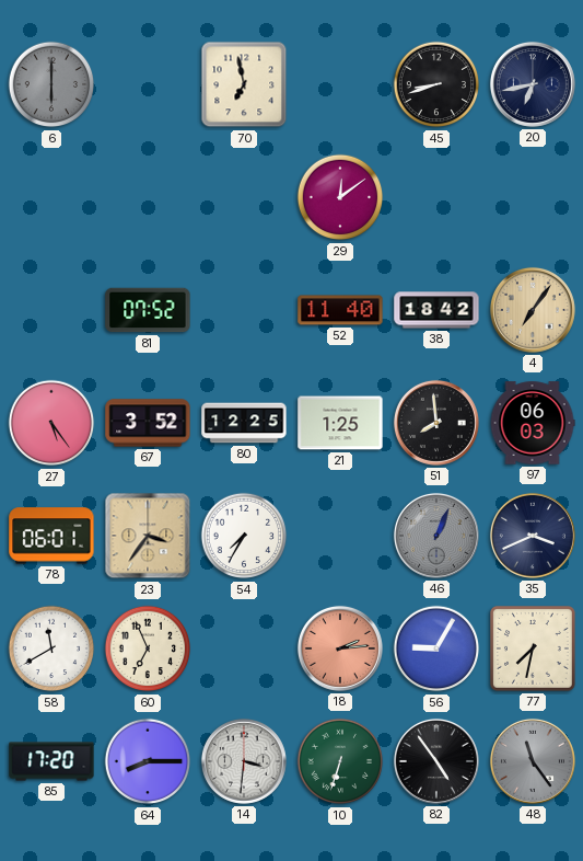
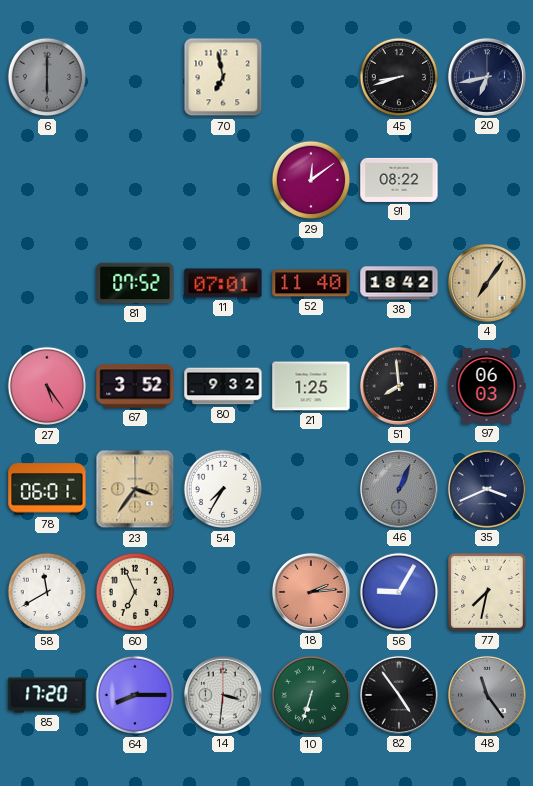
91: none -> 08:22
11: none -> 07:01
80: 12:25 -> 9:32
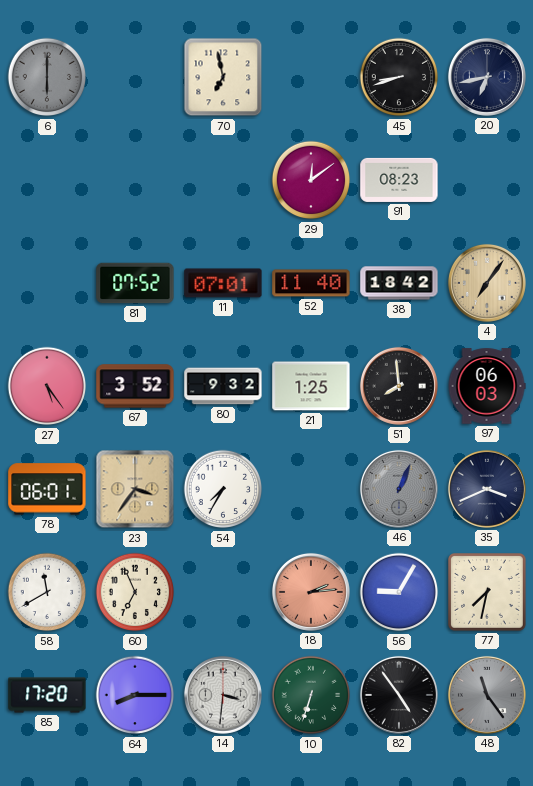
91: 08:22 -> 08:23
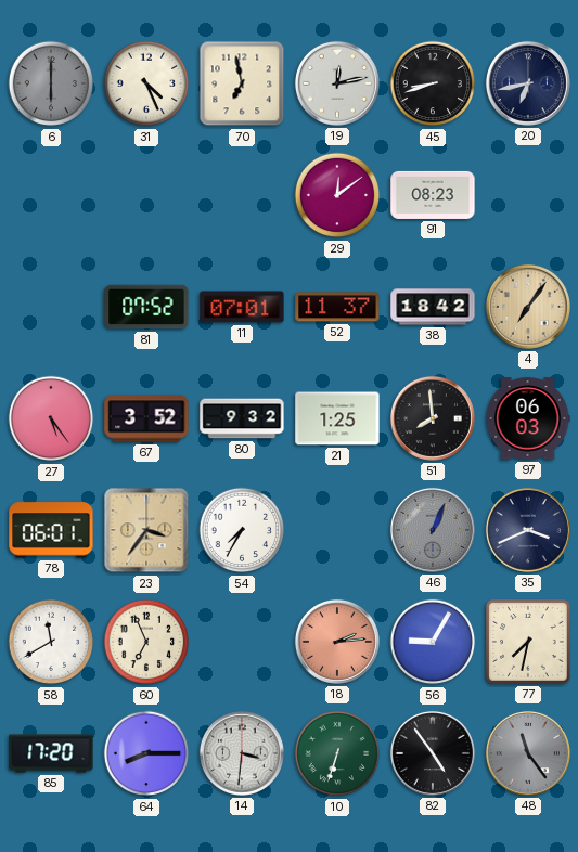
31: none -> 4:26
19: none -> 12:13
52: 11:40 -> 11:37
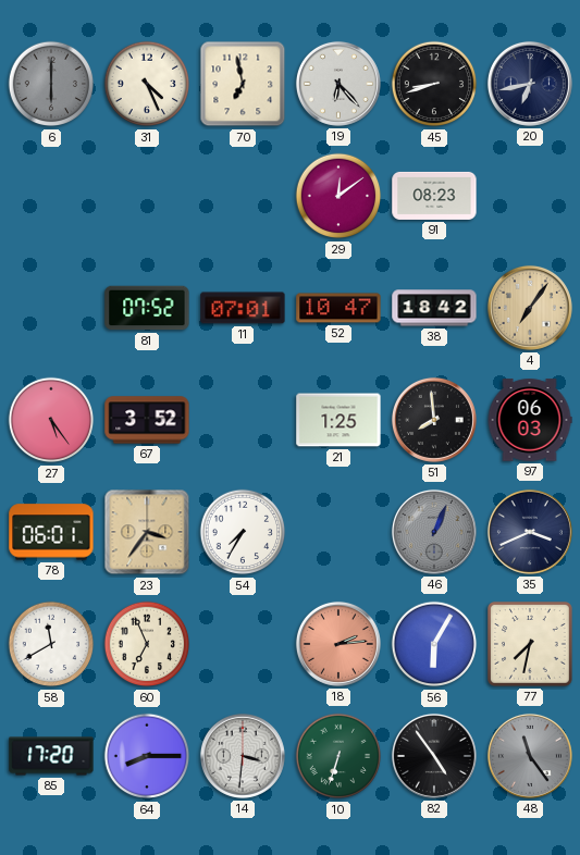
19: 12:13 -> 6:23
52: 11:37 -> 10:47
80: 9:32 -> none
56: 9:05 -> 6:05
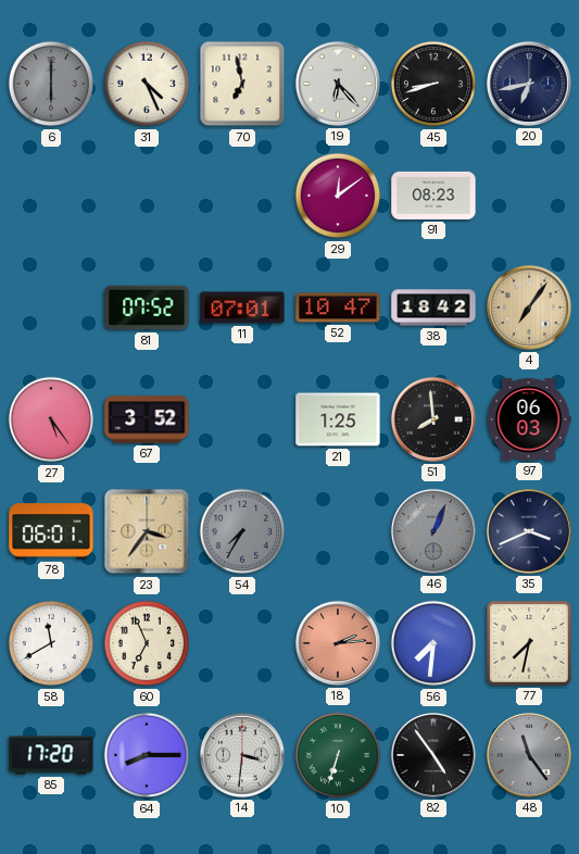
54 dial: white -> grey
56: 6:05 -> 7:31
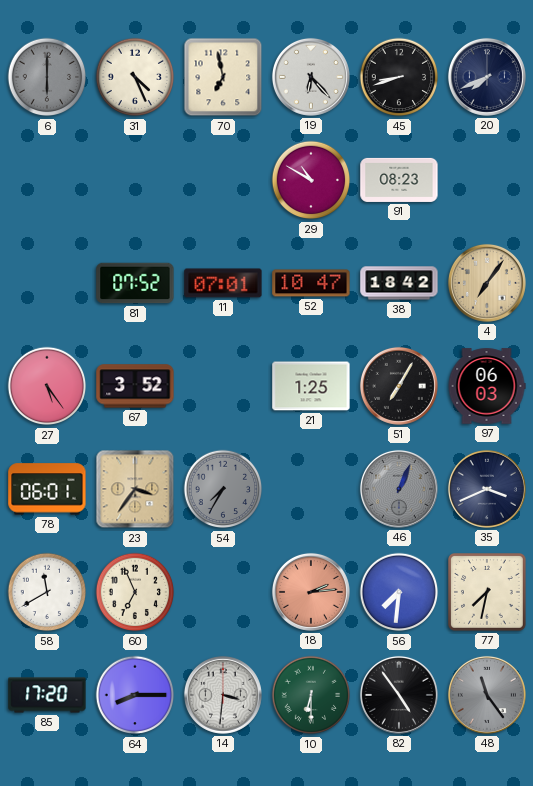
20: 6:43 -> 7:41
29: 12:09 -> 10:50
51: 7:59 -> 7:05
10: 6:33 -> 6:30
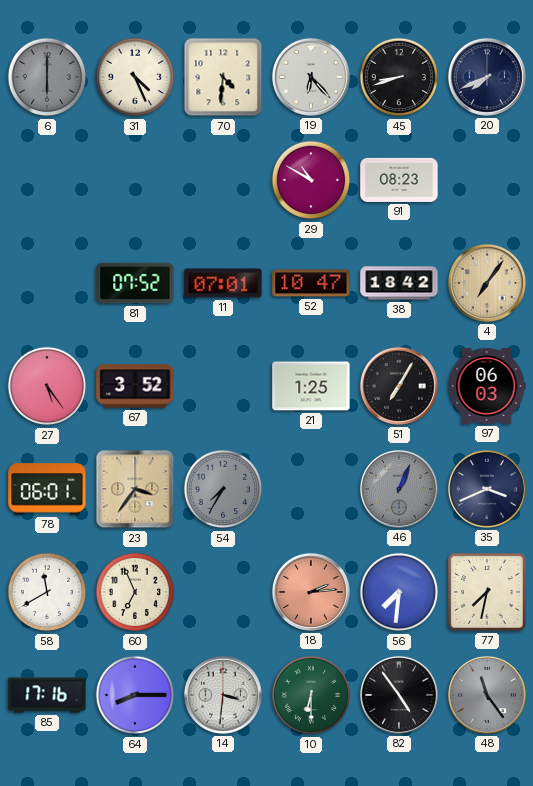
70: 6:58 -> 4:31
85: 17:20 -> 17:16
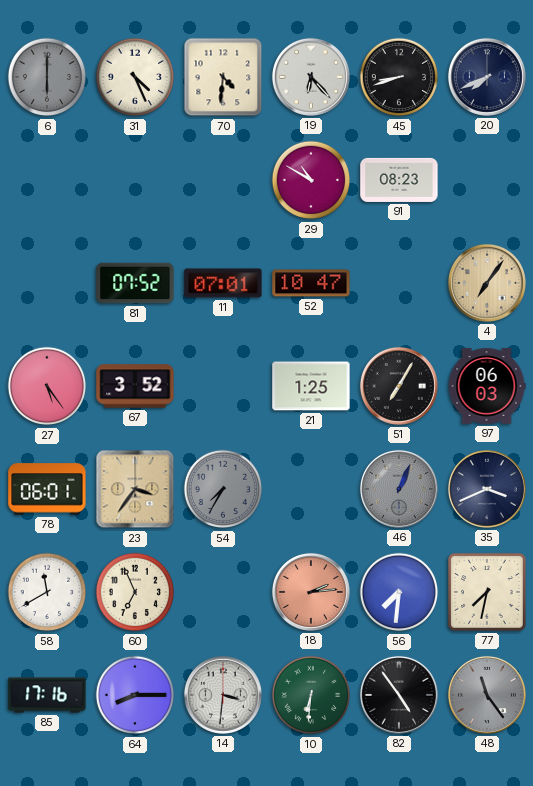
38: 18:42 -> none
10: 6:30 -> 6:31
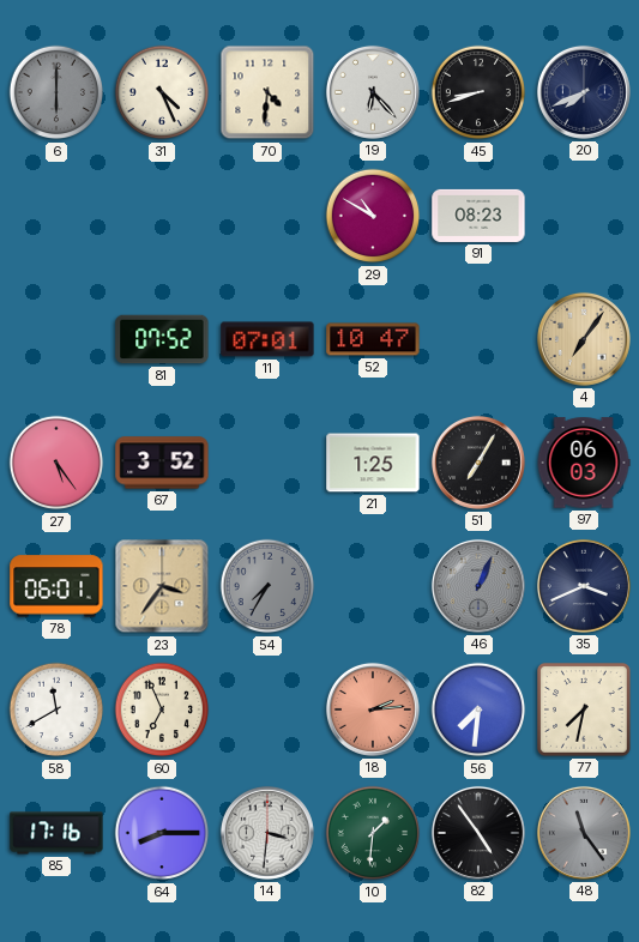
10: 6:31 -> 1:31
